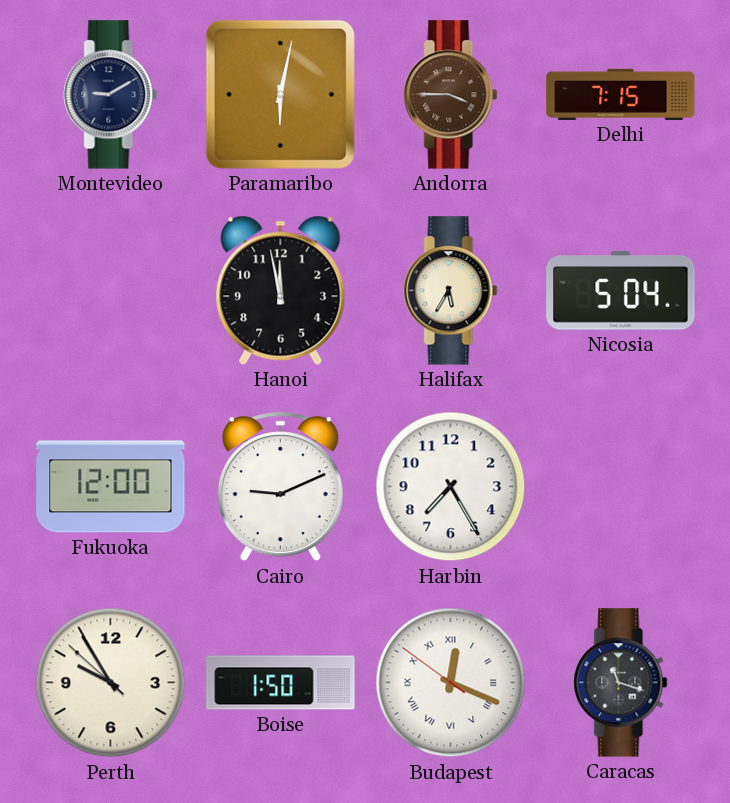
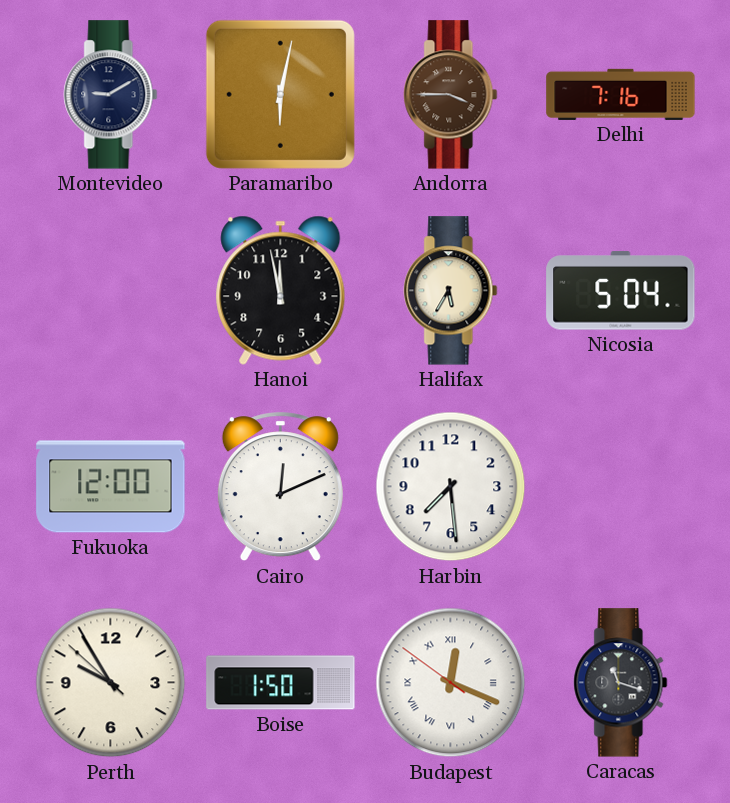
Delhi: 7:15 -> 7:16
Cairo: 9:11 -> 12:11
Harbin: 7:25 -> 7:29
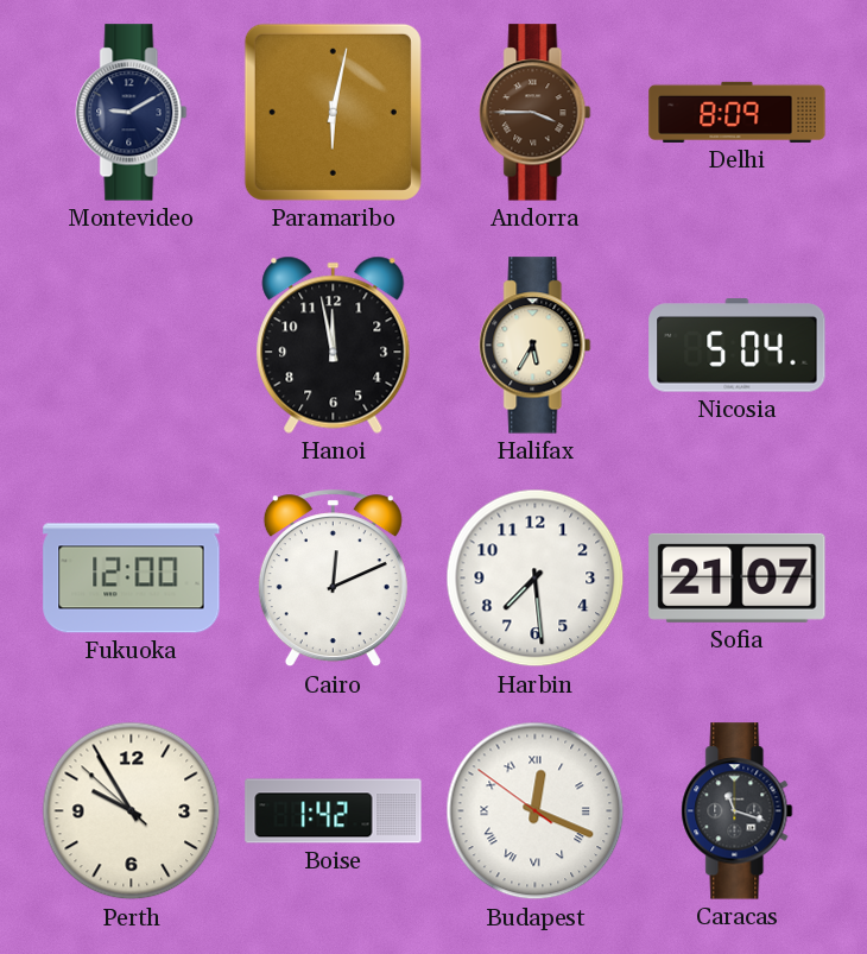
Delhi: 7:16 -> 8:09
Sofia: none -> 21:07
Boise: 1:50 -> 1:42
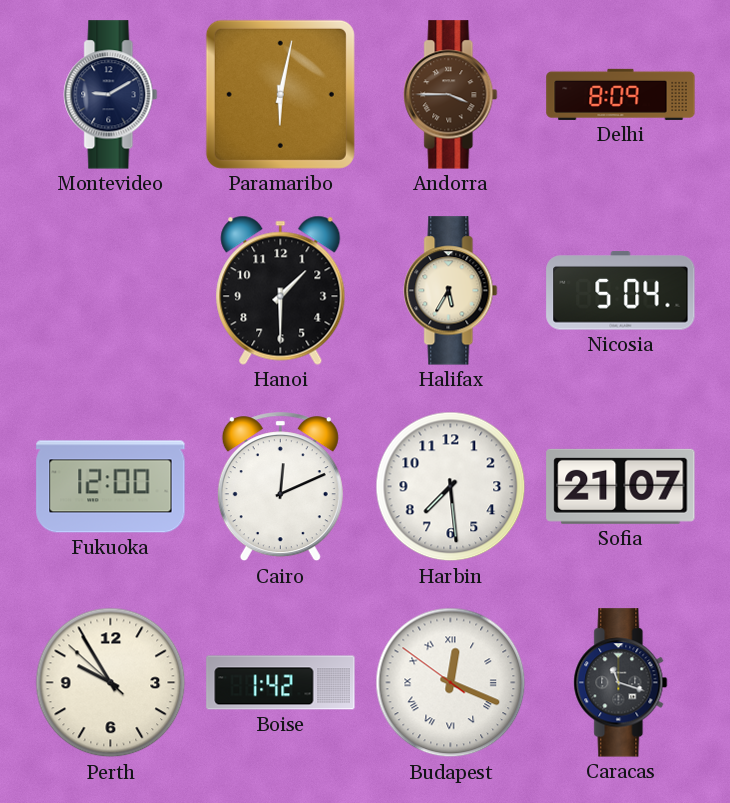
Hanoi: 11:58 -> 1:30
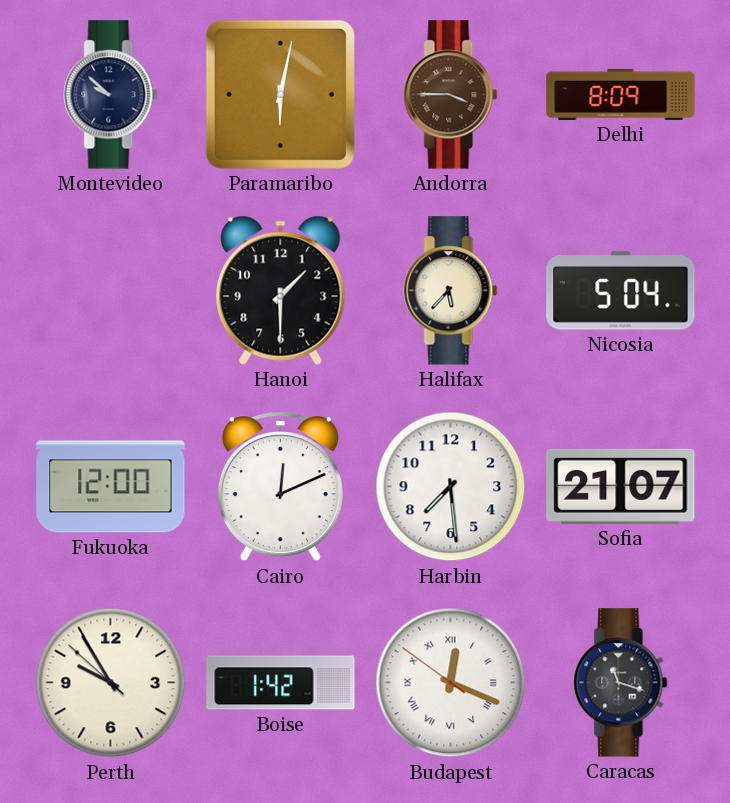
Montevideo: 9:10 -> 9:52
Halifax: 5:35 -> 5:37
